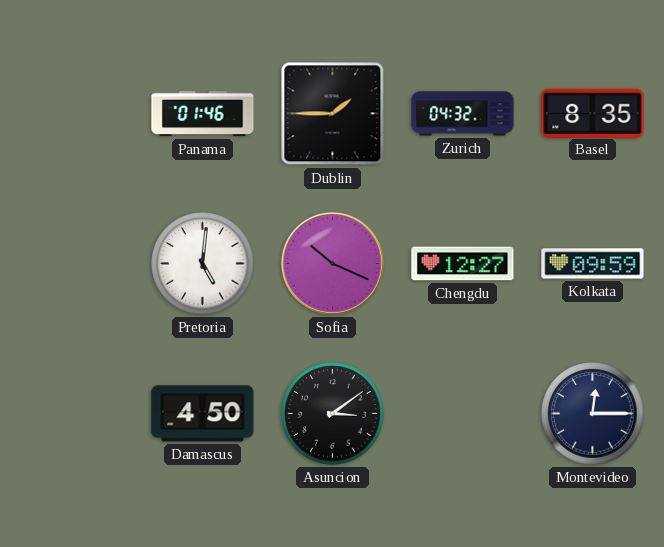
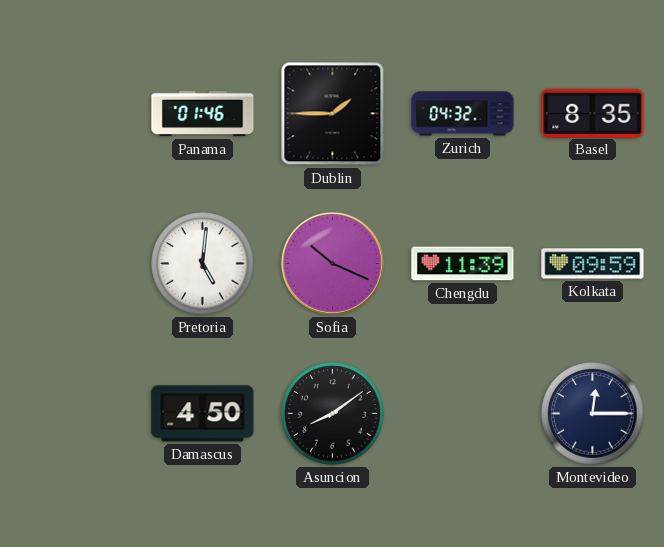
Chengdu: 12:27 -> 11:39
Asuncion: 3:09 -> 8:09
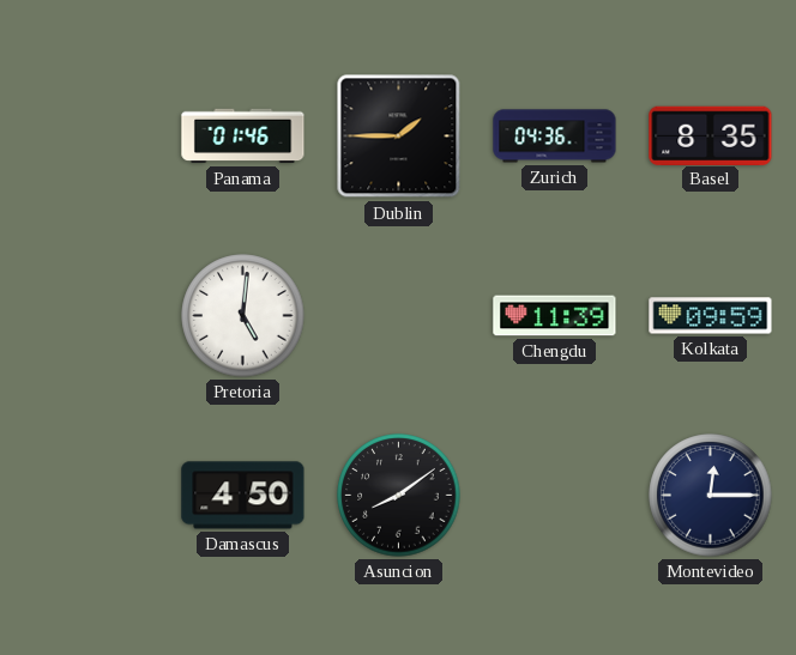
Zurich: 04:32 -> 04:36
Sofia: 10:19 -> none
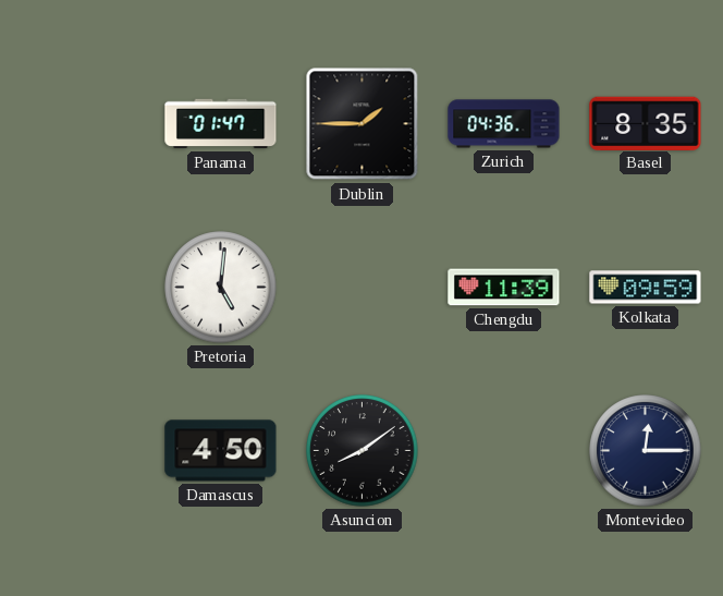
Panama: 01:46 -> 01:47
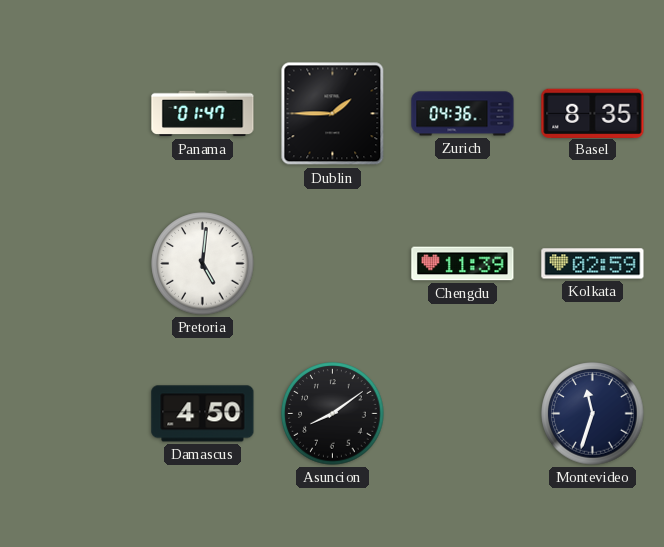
Kolkata: 09:59 -> 02:59
Montevideo: 12:15 -> 11:33
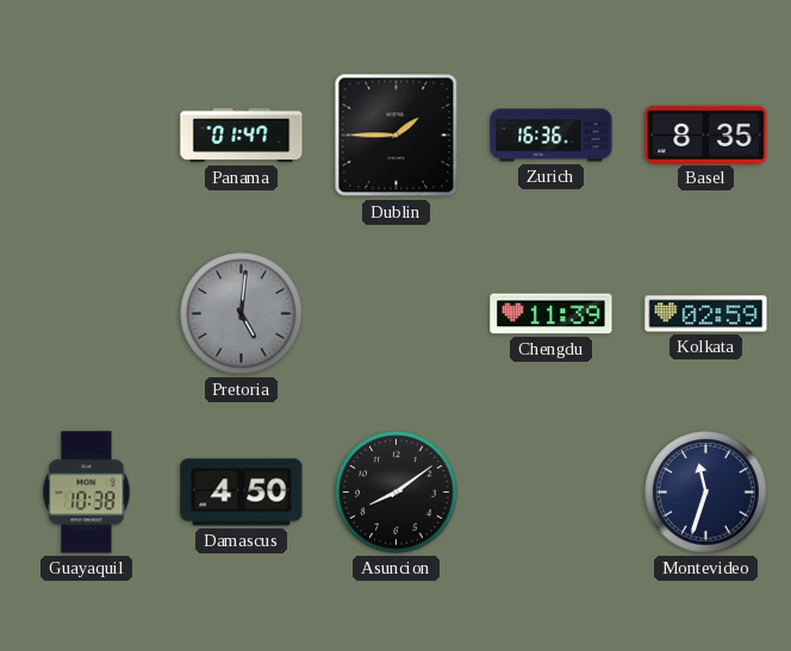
Zurich: 04:36 -> 16:36
Pretoria dial: white -> grey
Guayaquil: none -> 10:38
